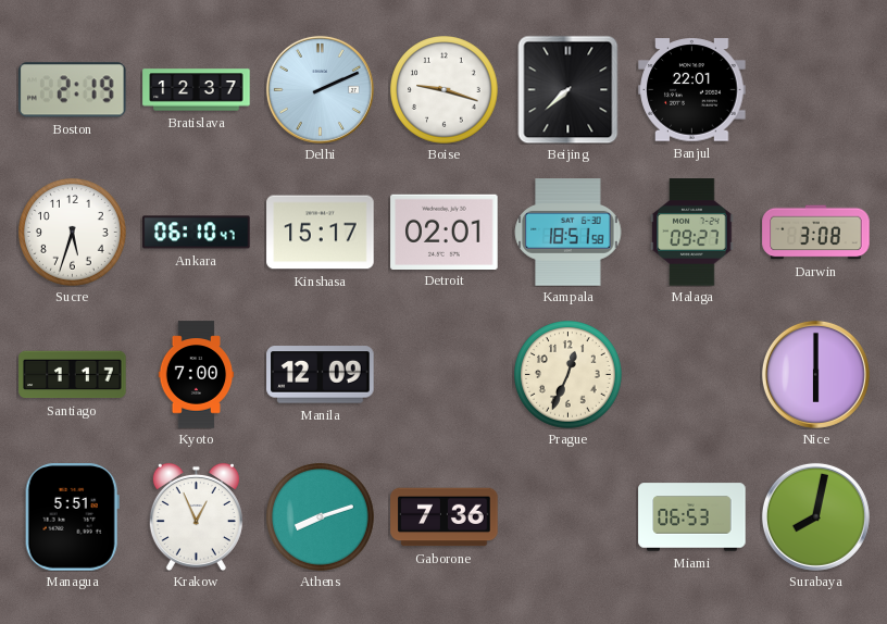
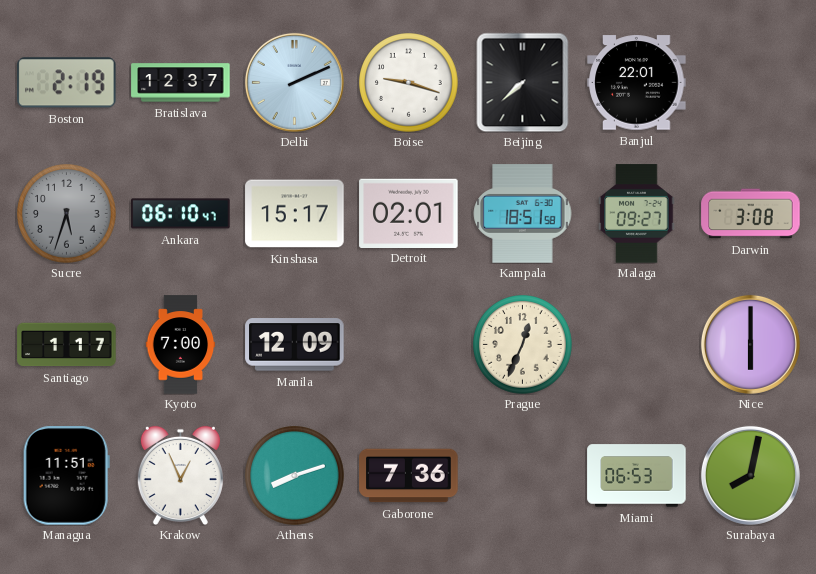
Sucre dial: white -> grey
Managua: 5:51 -> 11:51
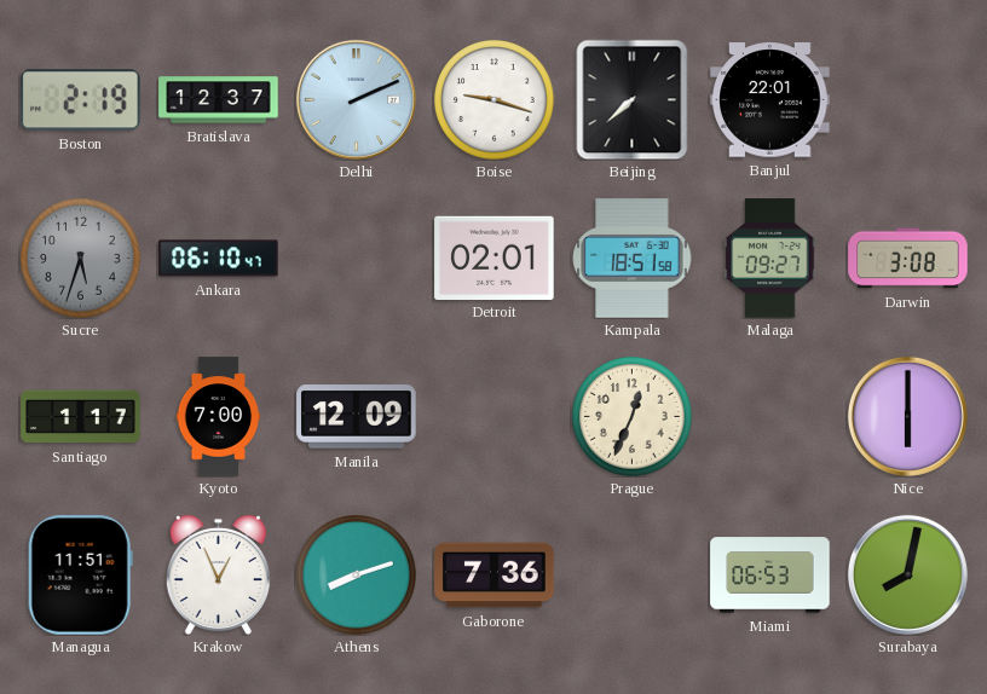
Kinshasa: 15:17 -> none
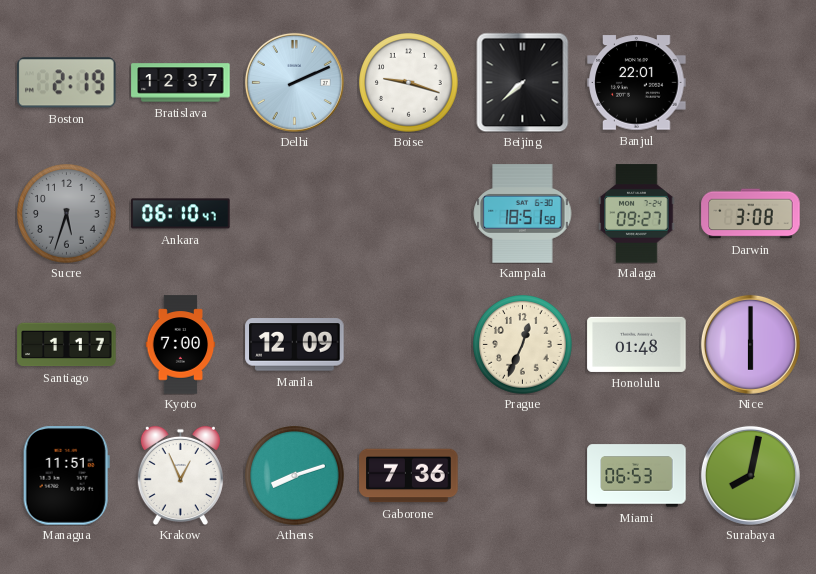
Detroit: 02:01 -> none
Honolulu: none -> 01:48
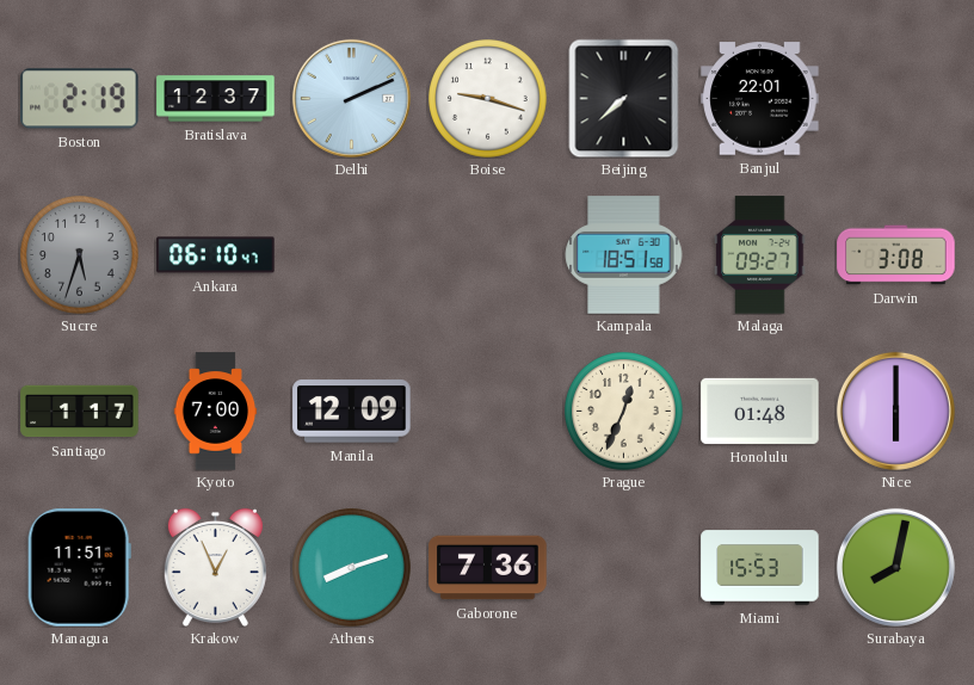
Miami: 06:53 -> 15:53
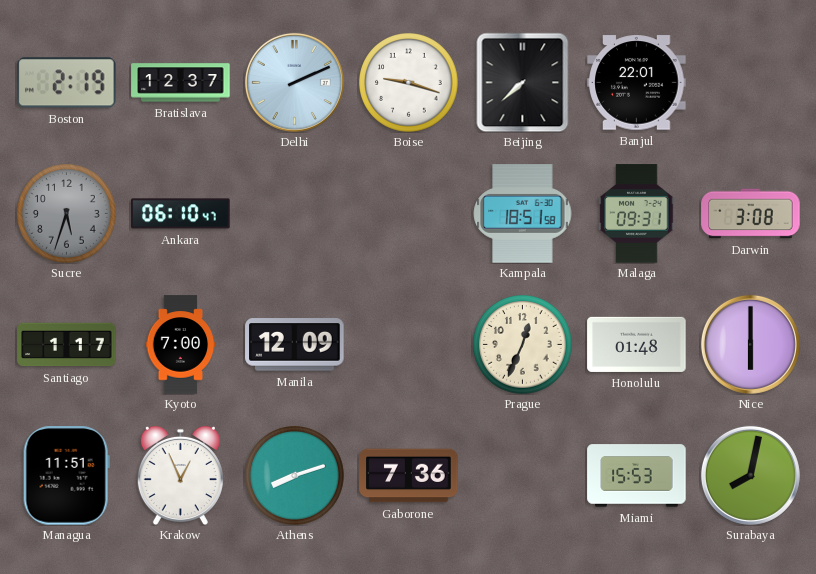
Malaga: 09:27 -> 09:31
